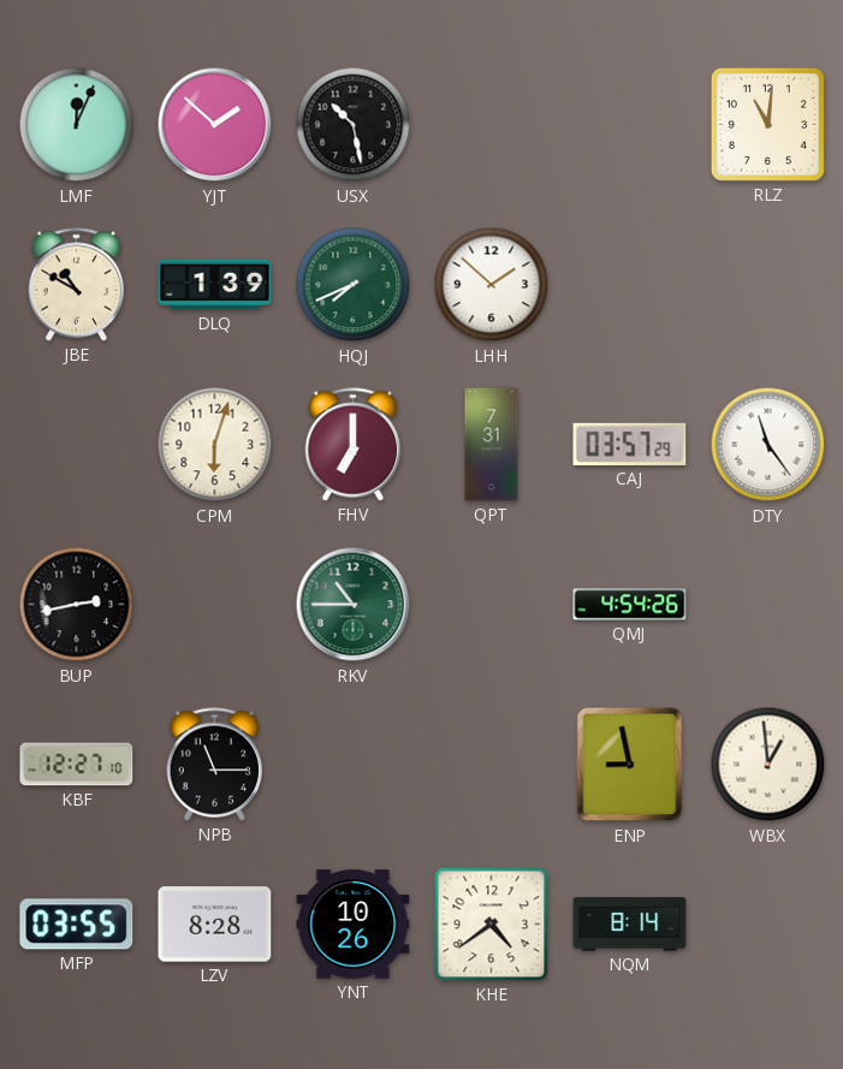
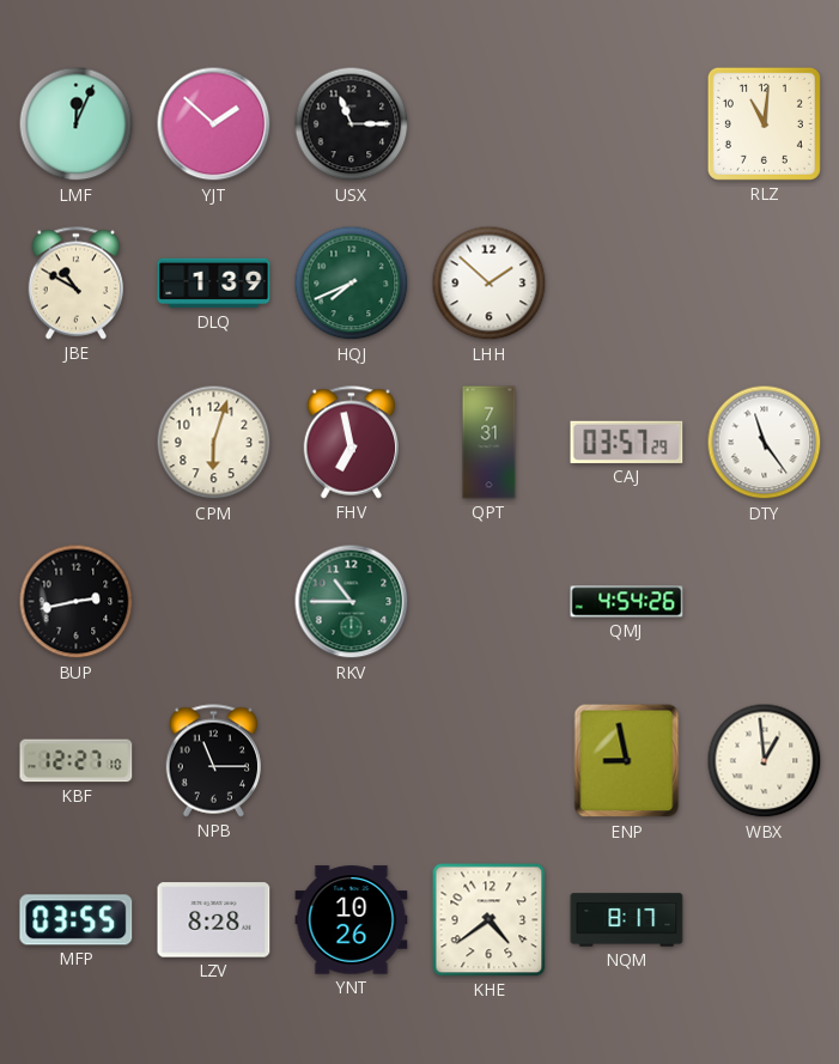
USX: 10:28 -> 11:15
FHV: 7:00 -> 6:58
NQM: 8:14 -> 8:17
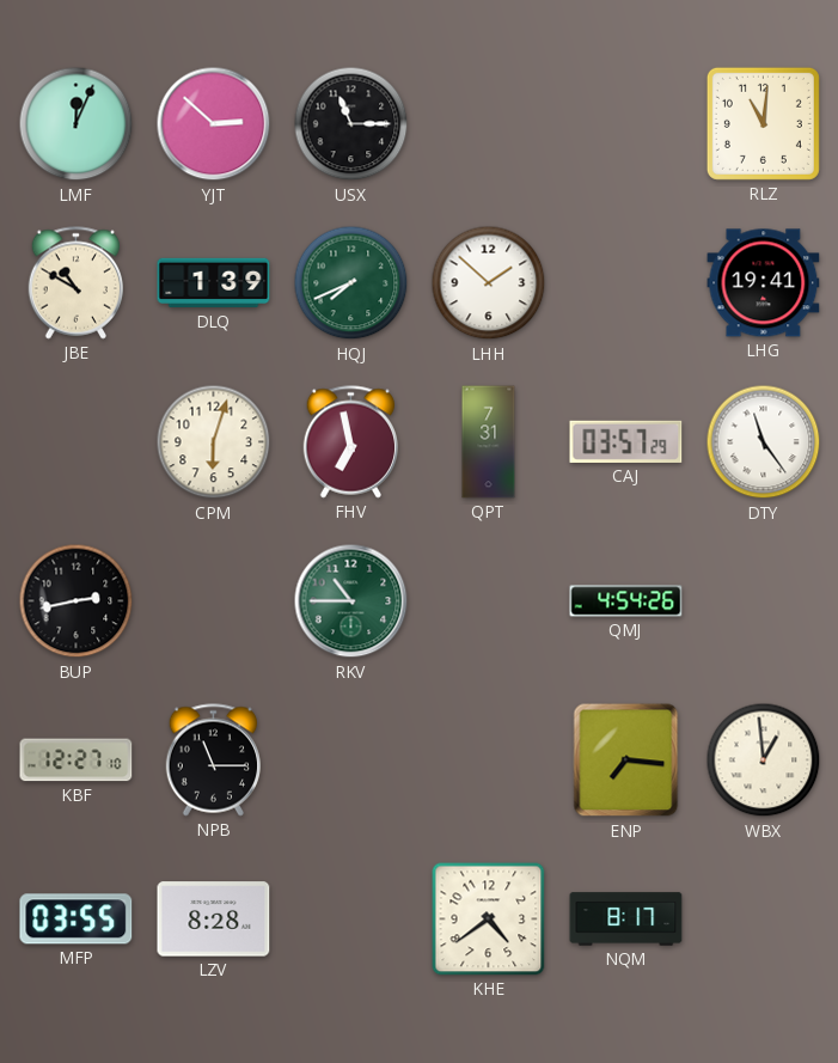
YJT: 1:52 -> 2:52
LHG: none -> 19:41
ENP: 8:58 -> 7:16
YNT: 10:26 -> none
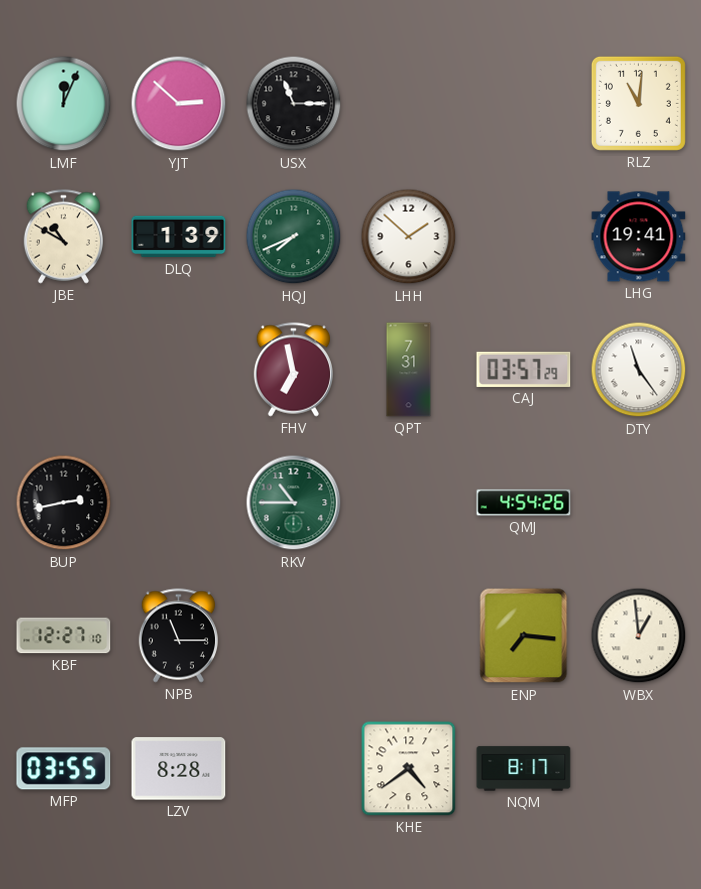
CPM: 6:03 -> none
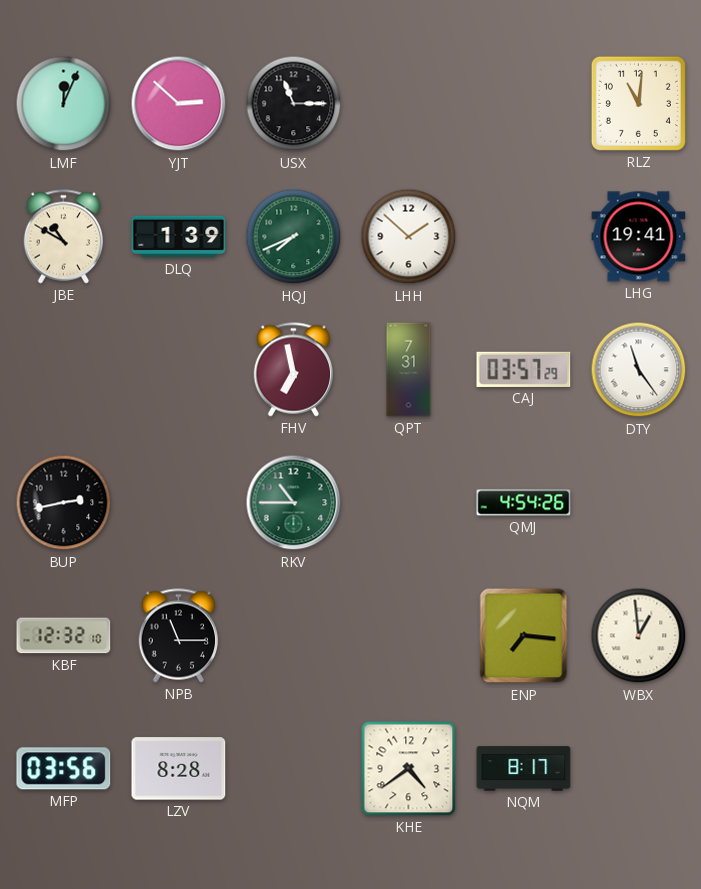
KBF: 12:27 -> 12:32
MFP: 03:55 -> 03:56
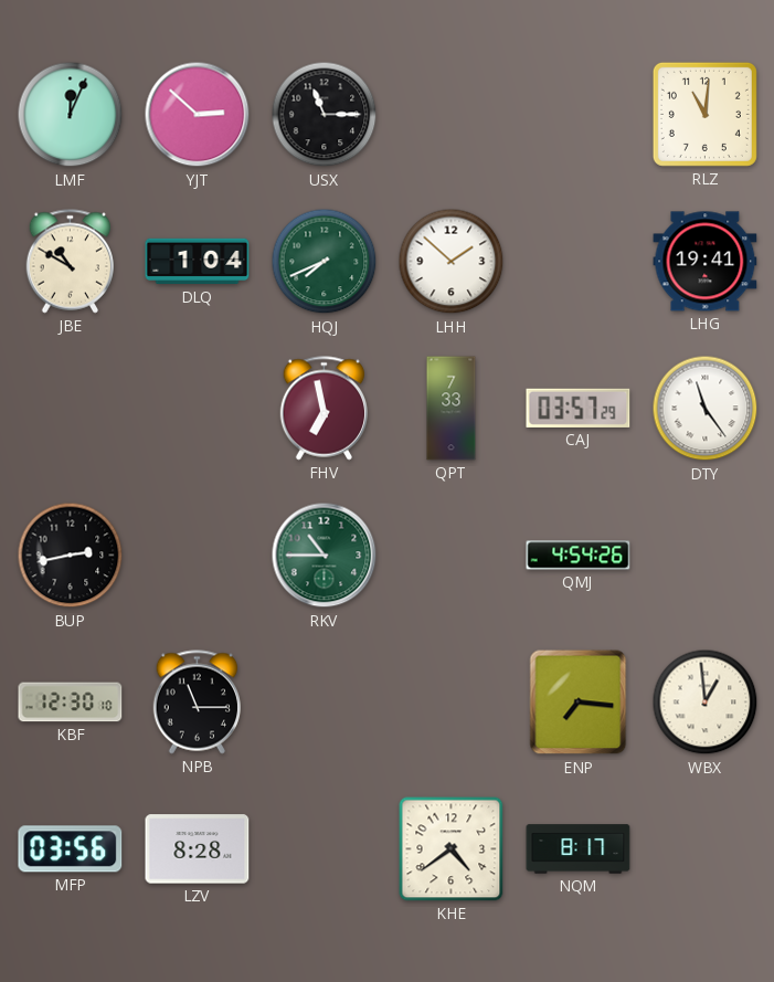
DLQ: 1:39 -> 1:04
QPT: 7:31 -> 7:33
KBF: 12:32 -> 12:30
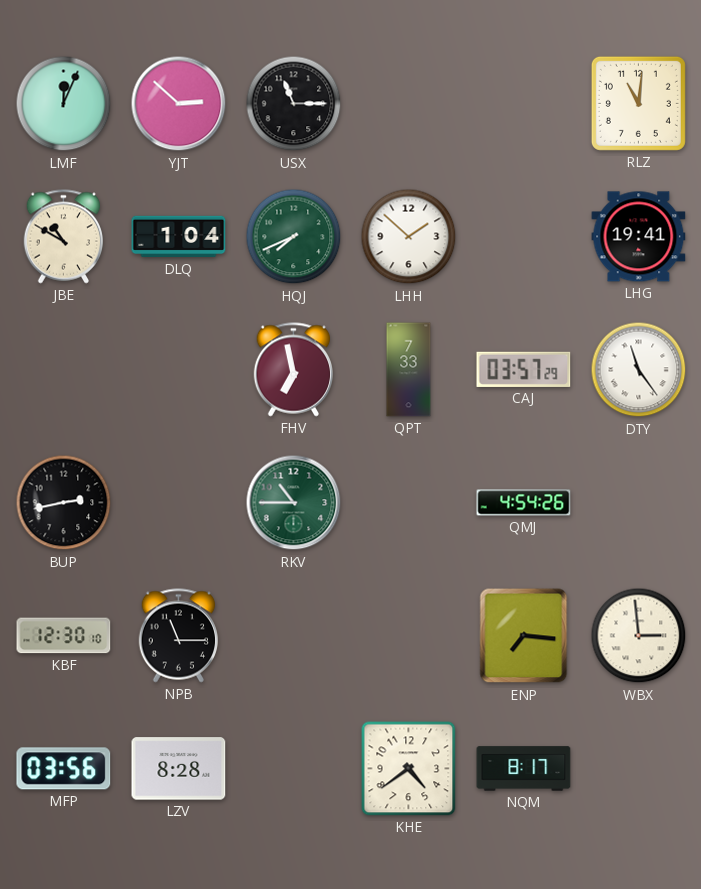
WBX: 12:59 -> 2:59
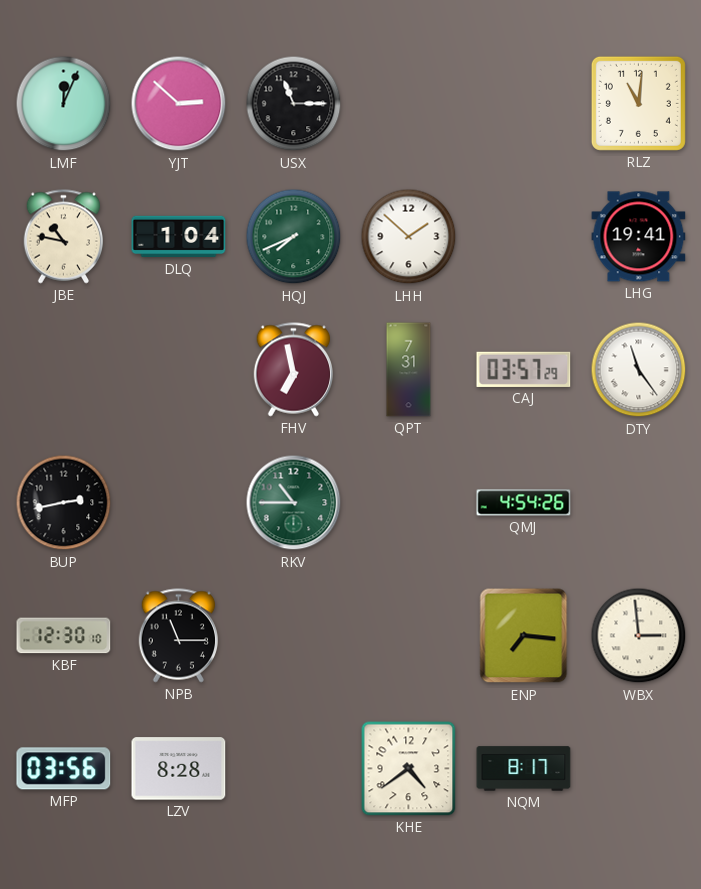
JBE: 10:50 -> 10:47
QPT: 7:33 -> 7:31
